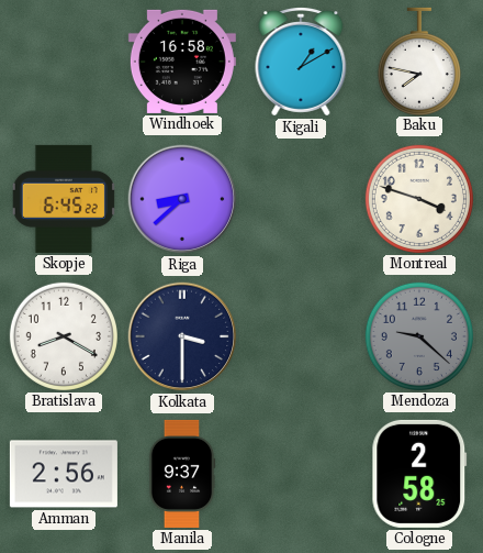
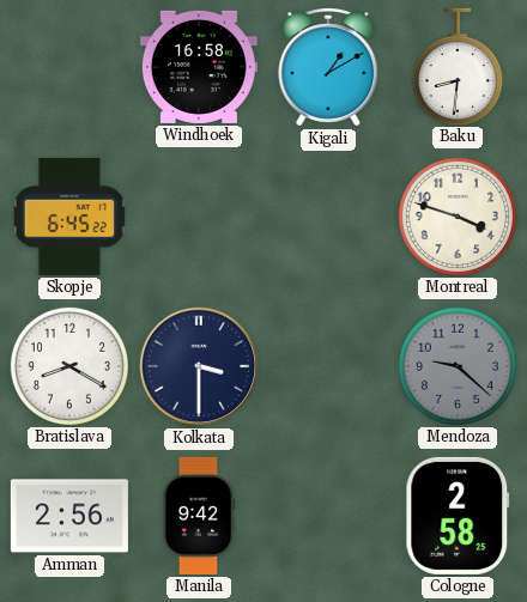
Baku: 7:47 -> 8:31
Riga: 8:38 -> none
Manila: 9:37 -> 9:42
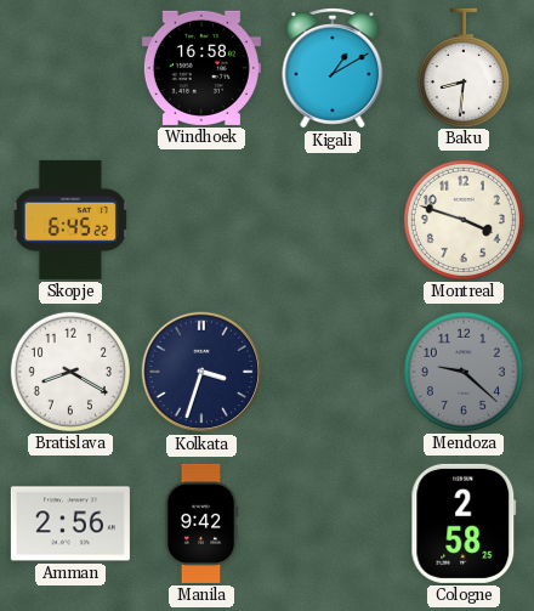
Kolkata: 3:30 -> 3:33
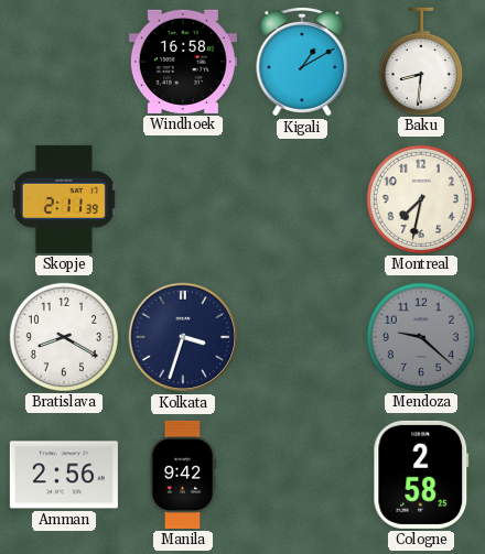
Skopje: 6:45 -> 2:11
Montreal: 3:48 -> 7:32
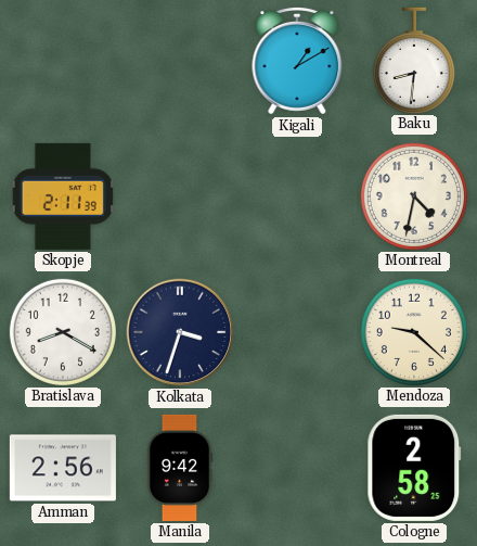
Windhoek: 16:58 -> none
Montreal: 7:32 -> 4:32
Mendoza dial: grey -> cream
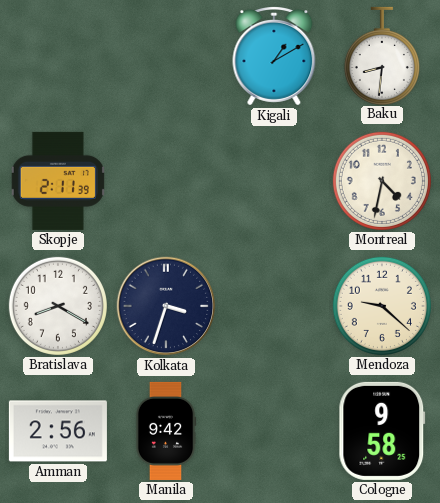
Cologne: 2:58 -> 9:58
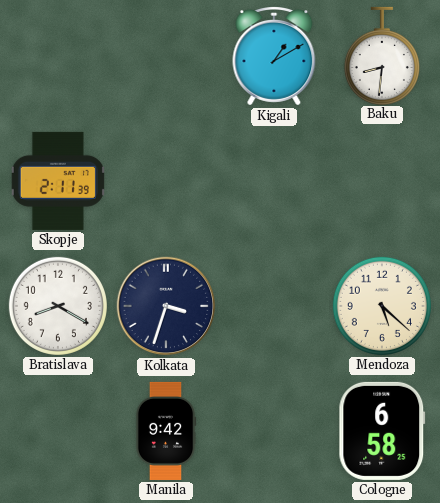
Montreal: 4:32 -> none
Mendoza: 9:22 -> 5:22
Amman: 2:56 -> none
Cologne: 9:58 -> 6:58
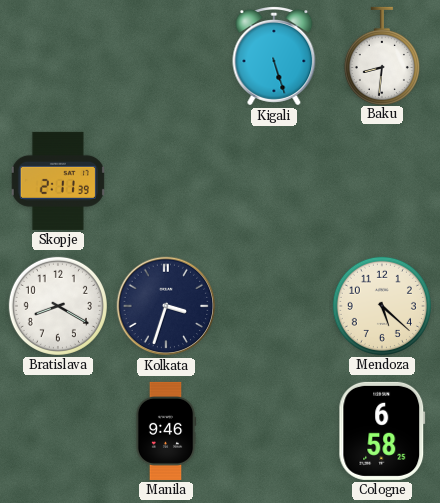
Kigali: 1:10 -> 5:27
Manila: 9:42 -> 9:46
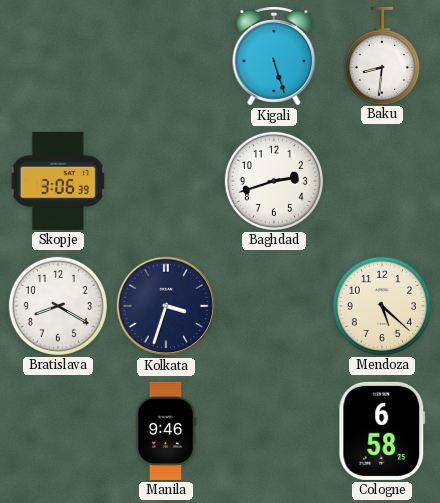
Skopje: 2:11 -> 3:06
Baghdad: none -> 2:42
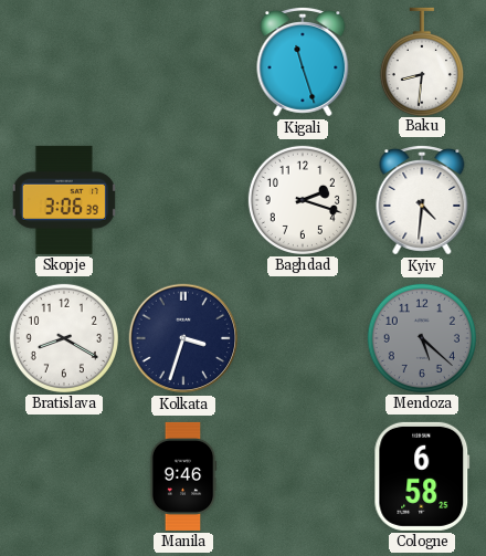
Kigali: 5:27 -> 11:27
Baghdad: 2:42 -> 2:18
Kyiv: none -> 4:31
Mendoza dial: cream -> grey
